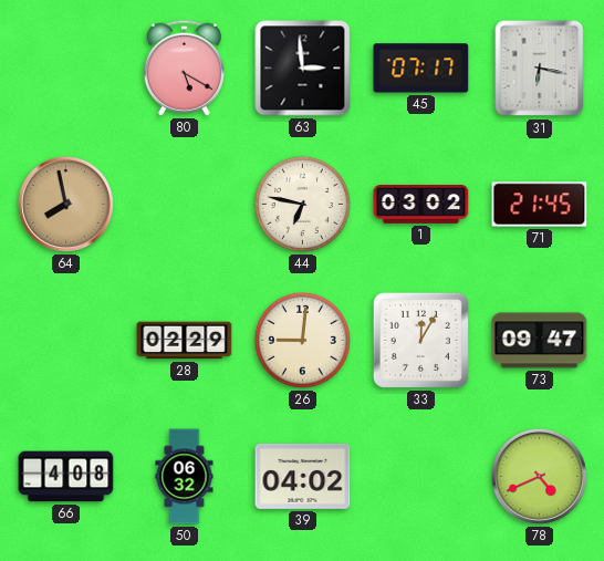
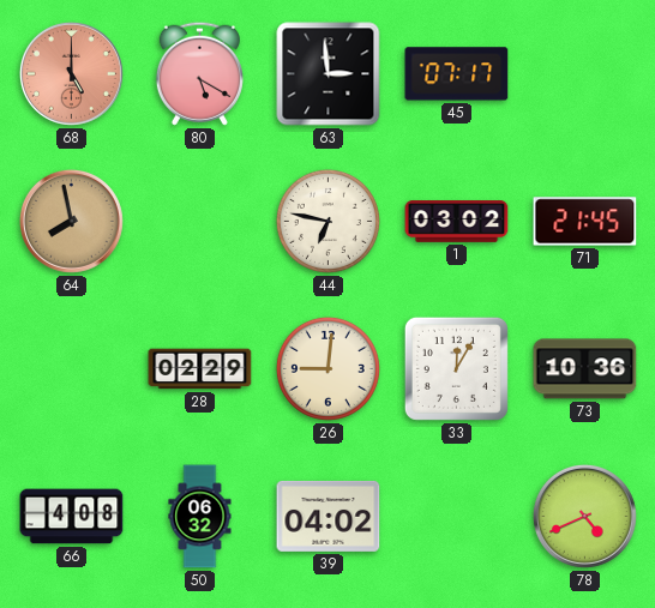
68: none -> 5:00
31: 6:17 -> none
73: 09:47 -> 10:36
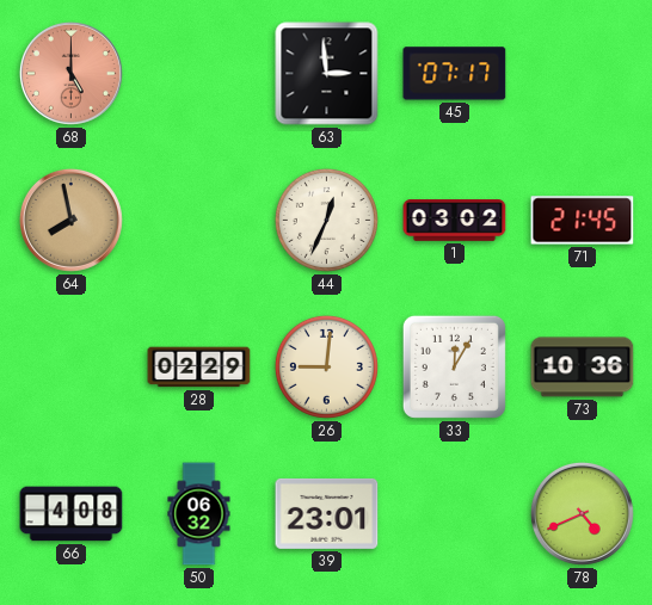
80: 5:20 -> none
44: 6:47 -> 12:34
39: 04:02 -> 23:01
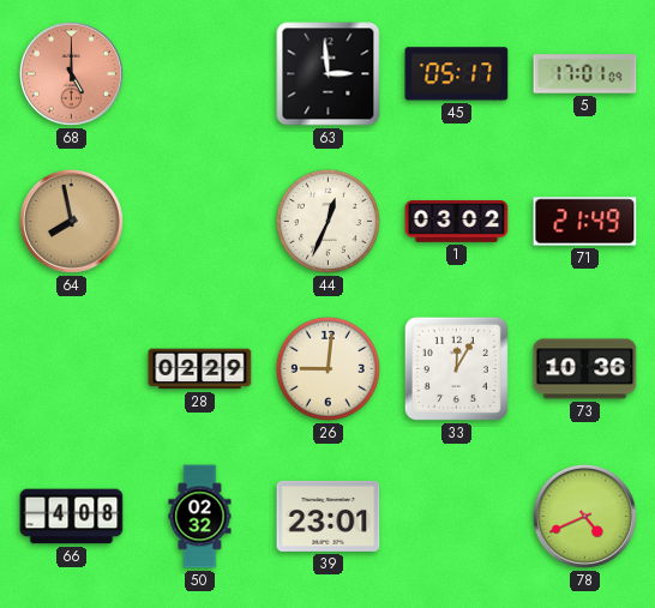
45: 07:17 -> 05:17
5: none -> 17:01
71: 21:45 -> 21:49
50: 06:32 -> 02:32
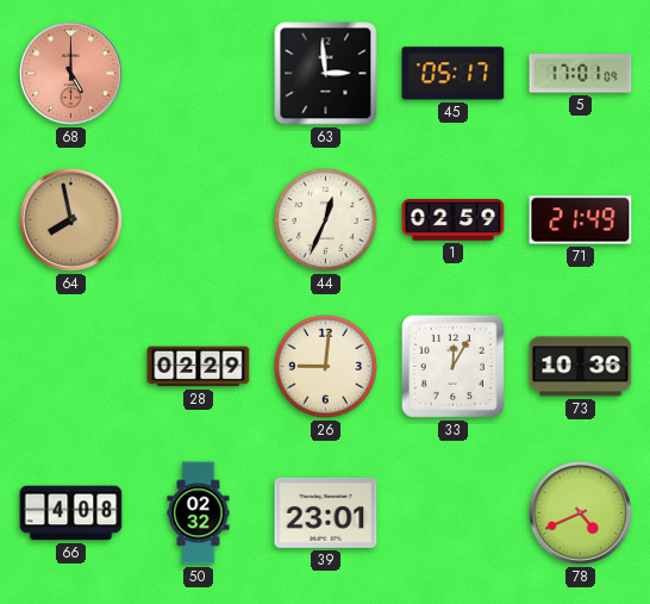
1: 03:02 -> 02:59
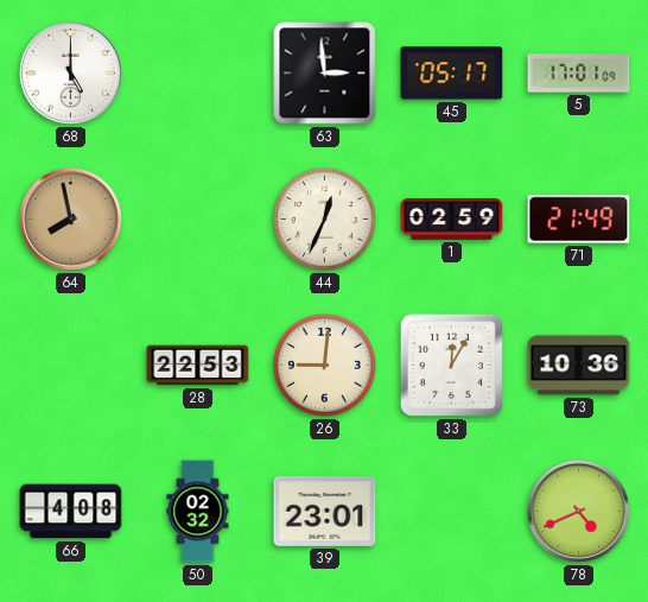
68 dial: salmon -> white
28: 02:29 -> 22:53
